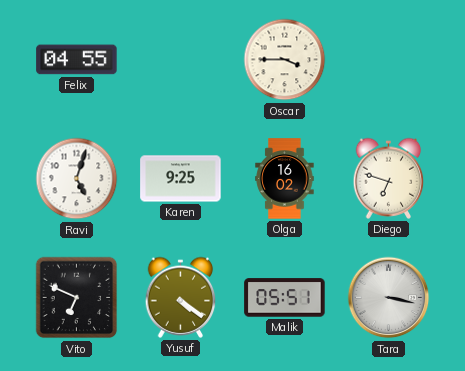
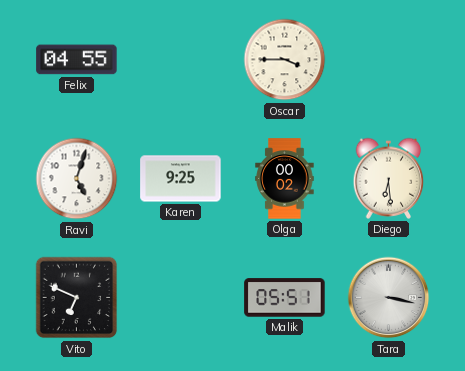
Olga: 16:02 -> 00:02
Diego: 6:48 -> 6:29
Yusuf: 4:21 -> none
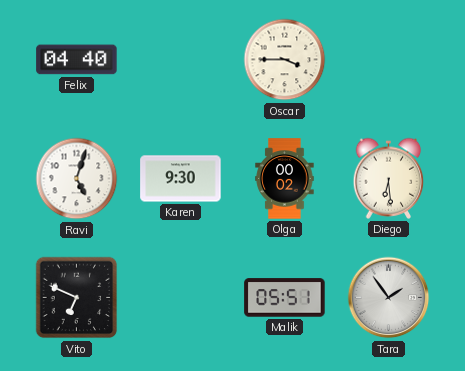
Felix: 04:55 -> 04:40
Karen: 9:25 -> 9:30
Tara: 3:17 -> 1:54
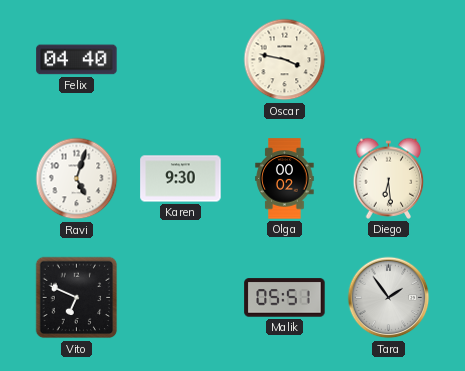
Oscar: 3:45 -> 3:47
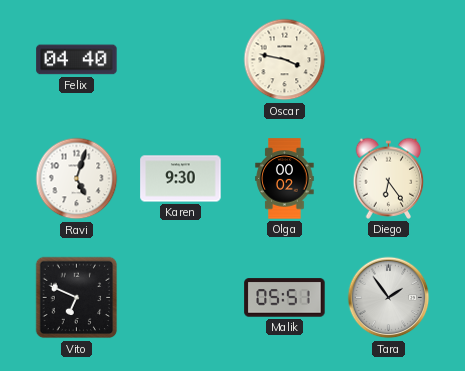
Diego: 6:29 -> 6:24
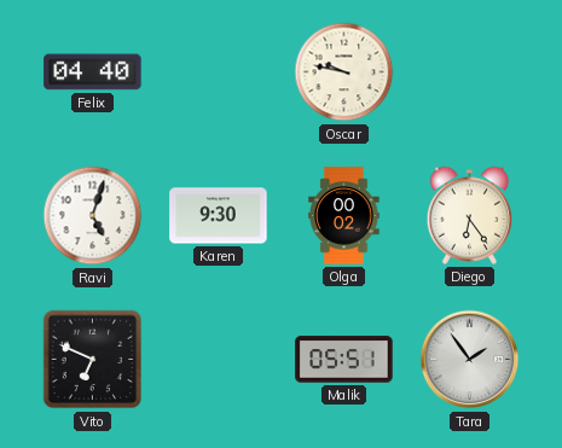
Oscar: 3:47 -> 9:47
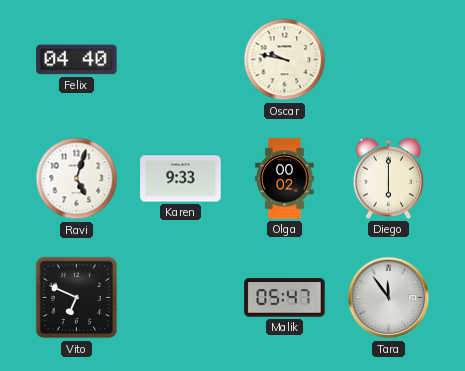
Karen: 9:30 -> 9:33
Diego: 6:24 -> 6:00
Malik: 05:51 -> 05:47
Tara: 1:54 -> 11:54
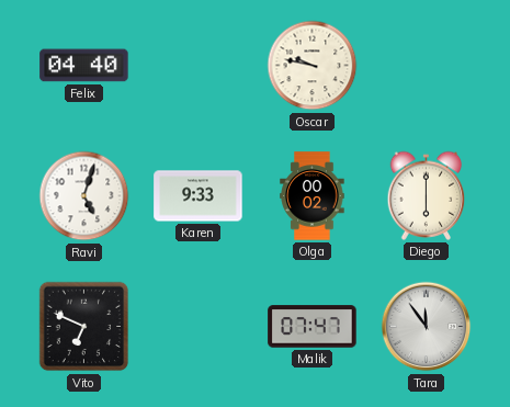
Malik: 05:47 -> 07:47
